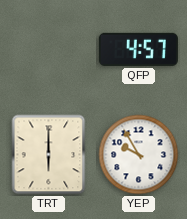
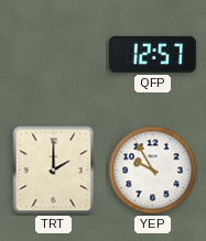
QFP: 4:57 -> 12:57
TRT: 6:00 -> 2:00
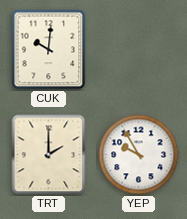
CUK: none -> 10:01
QFP: 12:57 -> none
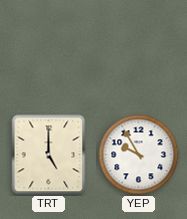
CUK: 10:01 -> none
TRT: 2:00 -> 5:00
